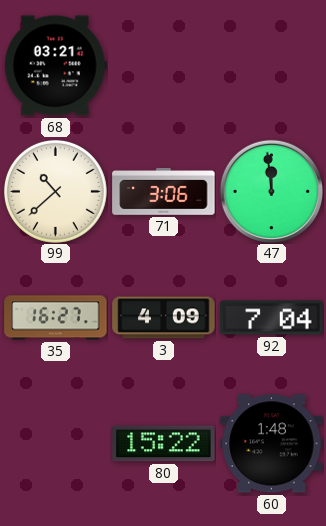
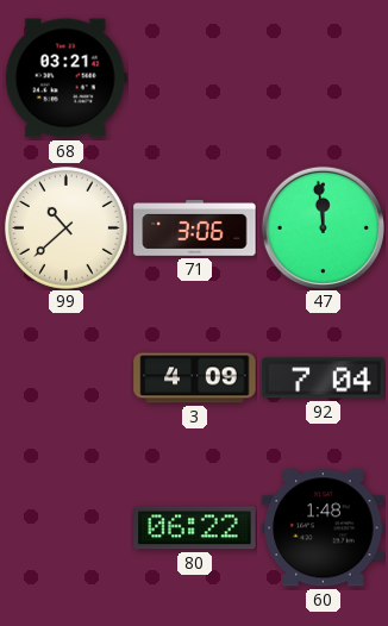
35: 16:27 -> none
80: 15:22 -> 06:22
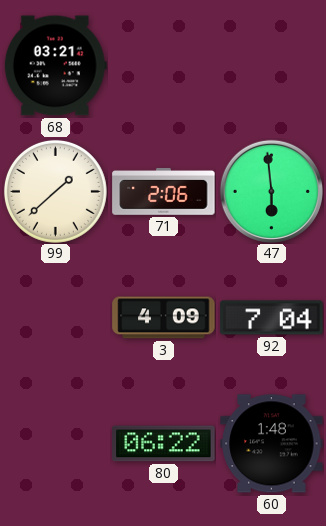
99: 10:38 -> 1:38
71: 3:06 -> 2:06
47: 11:59 -> 5:59
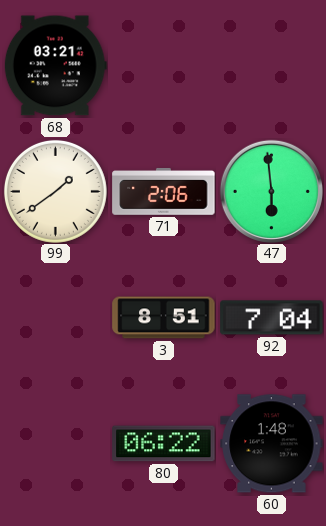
99: 1:38 -> 1:39
3: 4:09 -> 8:51
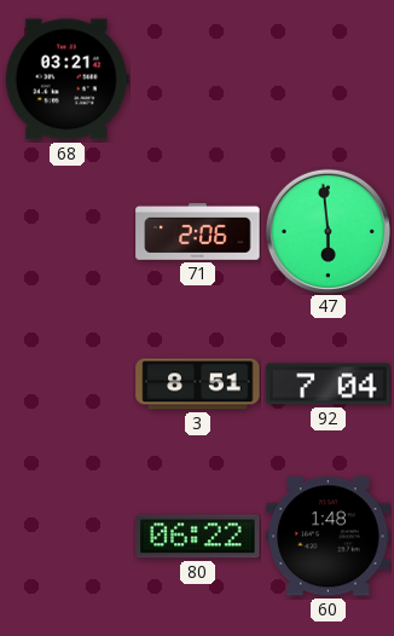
99: 1:39 -> none
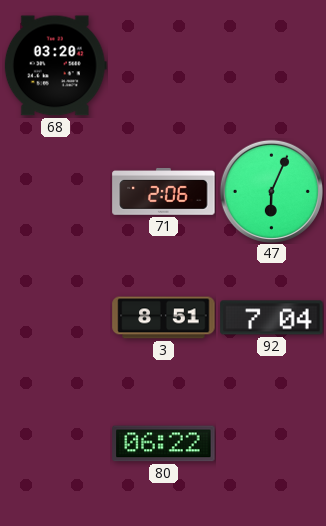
68: 03:21 -> 03:20
47: 5:59 -> 6:04
60: 1:48 -> none
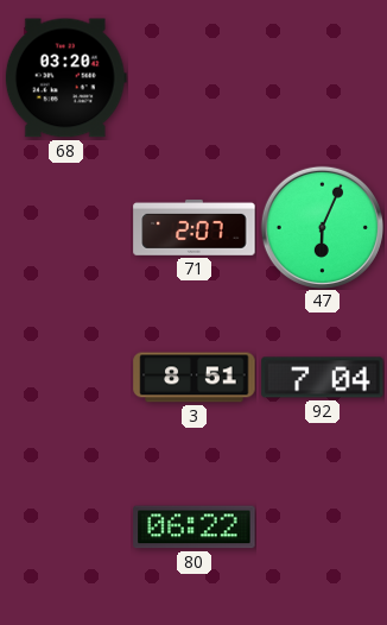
71: 2:06 -> 2:07
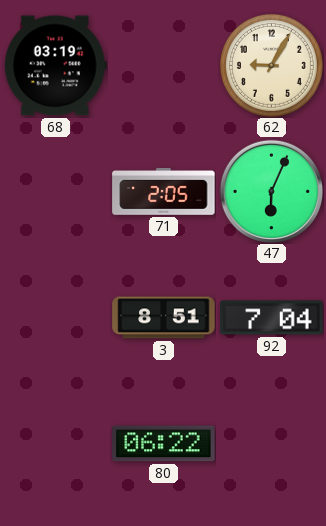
68: 03:20 -> 03:19
62: none -> 9:05
71: 2:07 -> 2:05
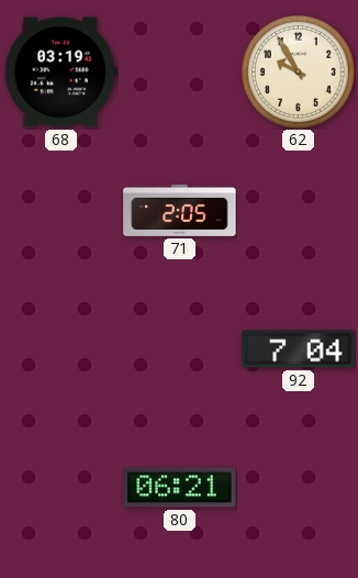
62: 9:05 -> 9:55
47: 6:04 -> none
3: 8:51 -> none
80: 06:22 -> 06:21
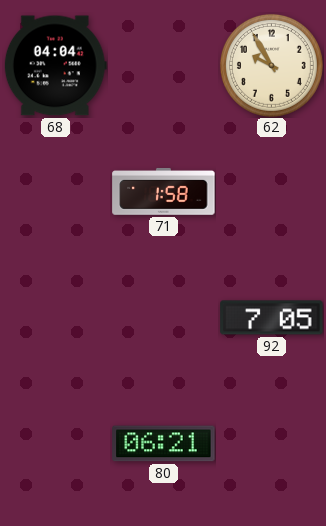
68: 03:19 -> 04:04
71: 2:05 -> 1:58
92: 7:04 -> 7:05
